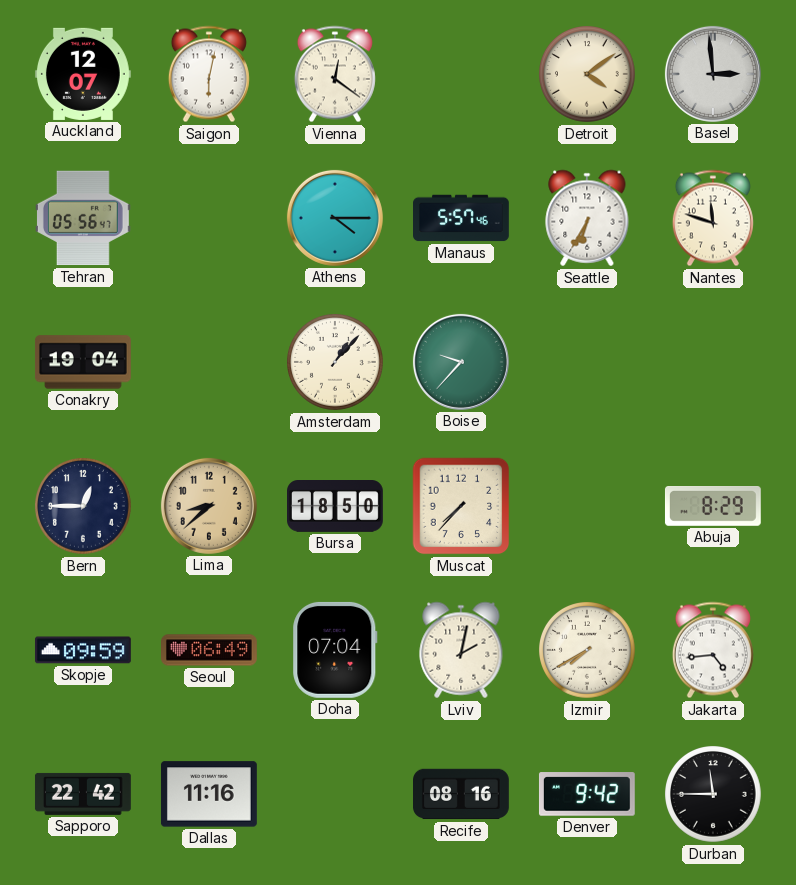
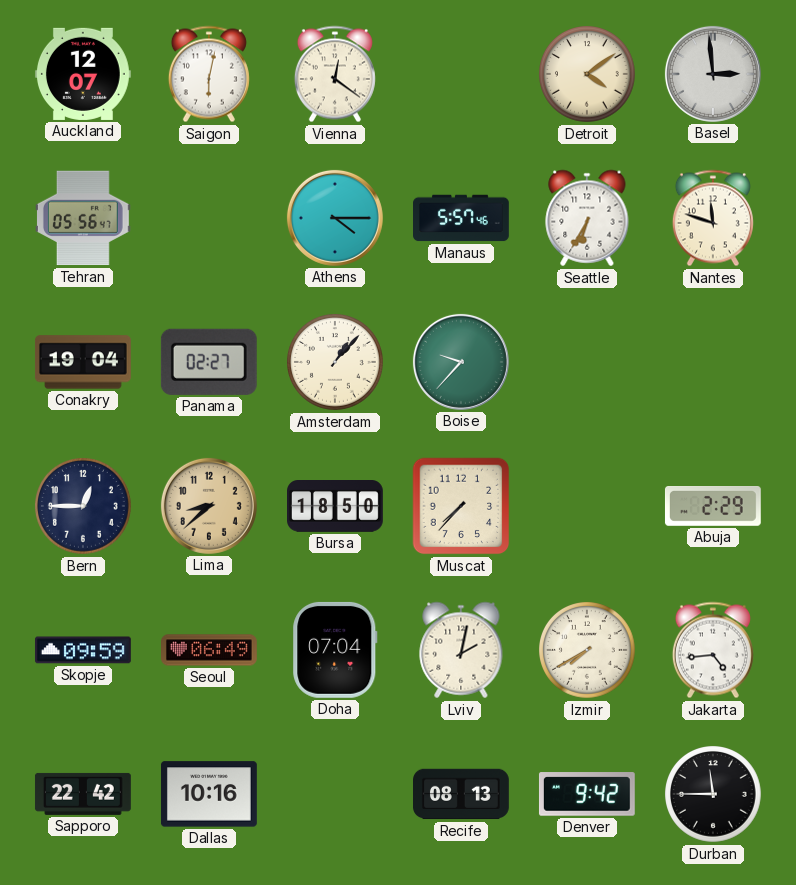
Panama: none -> 02:27
Abuja: 8:29 -> 2:29
Dallas: 11:16 -> 10:16
Recife: 08:16 -> 08:13
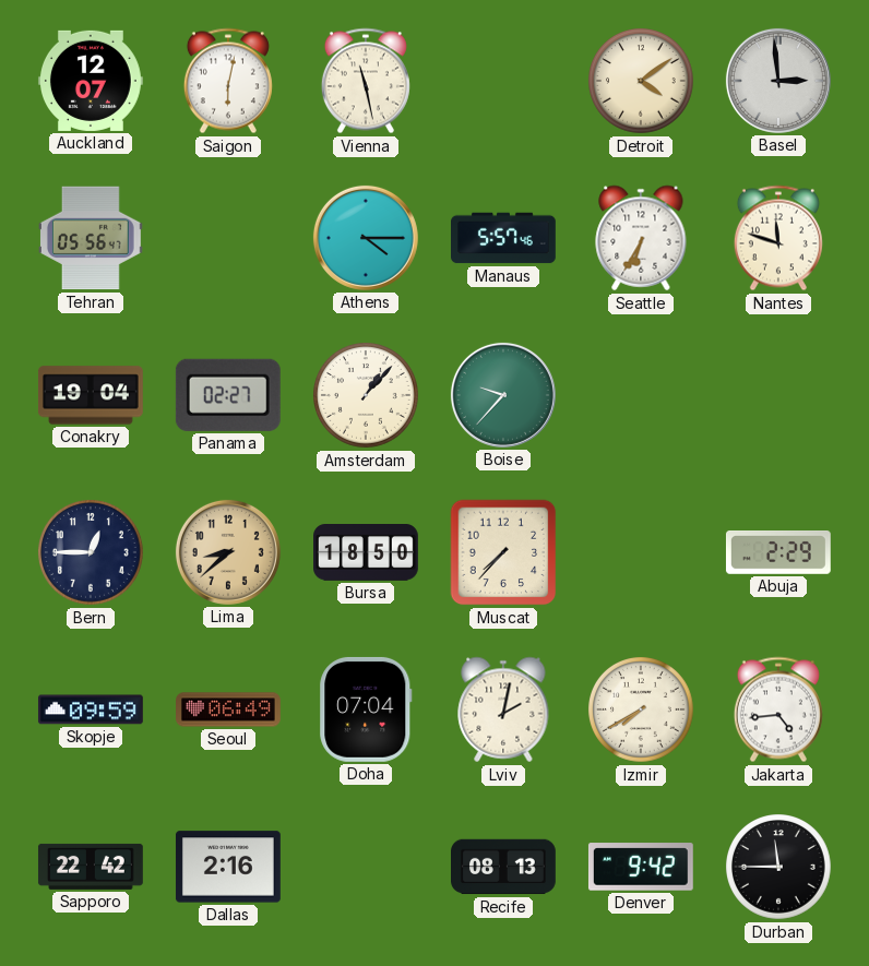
Vienna: 12:21 -> 11:28
Dallas: 10:16 -> 2:16
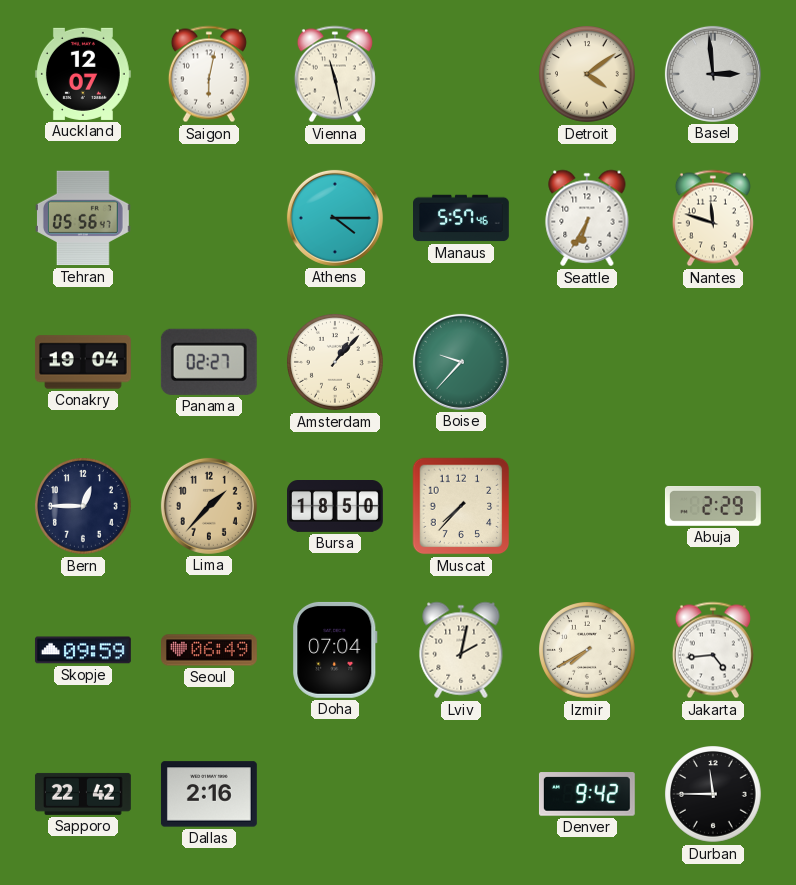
Lima: 8:38 -> 1:37
Recife: 08:13 -> none
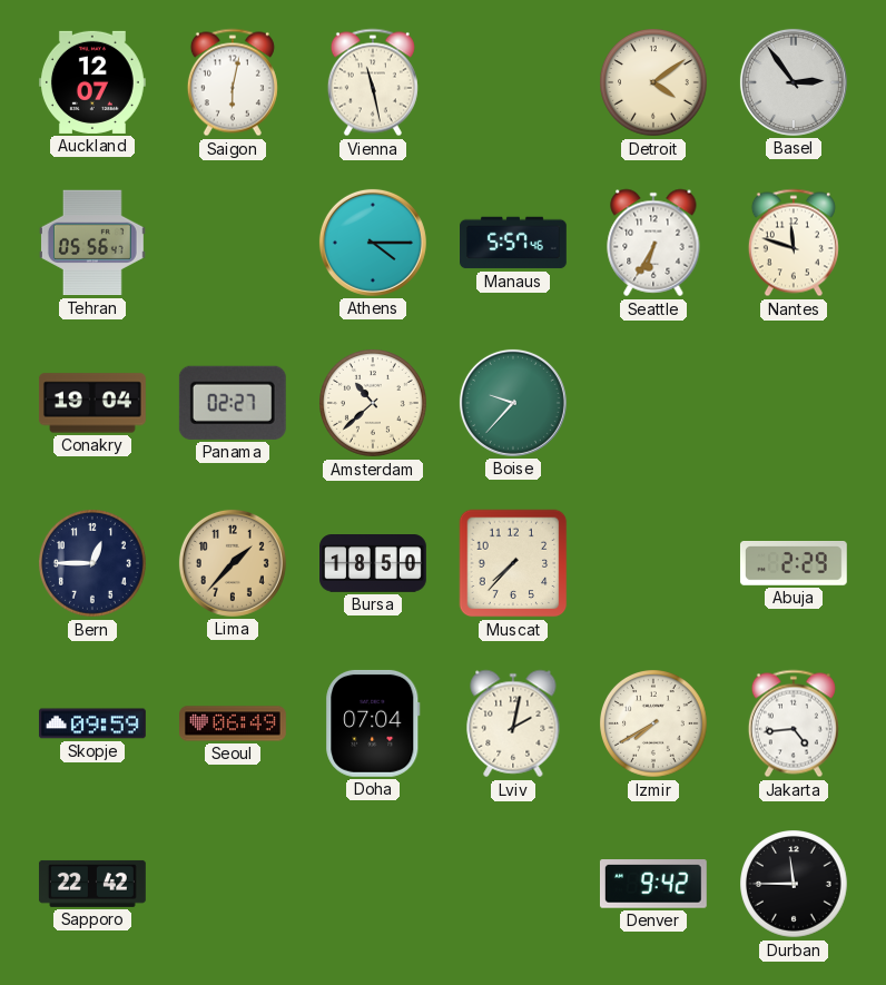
Basel: 2:59 -> 2:54
Amsterdam: 1:07 -> 10:38
Dallas: 2:16 -> none
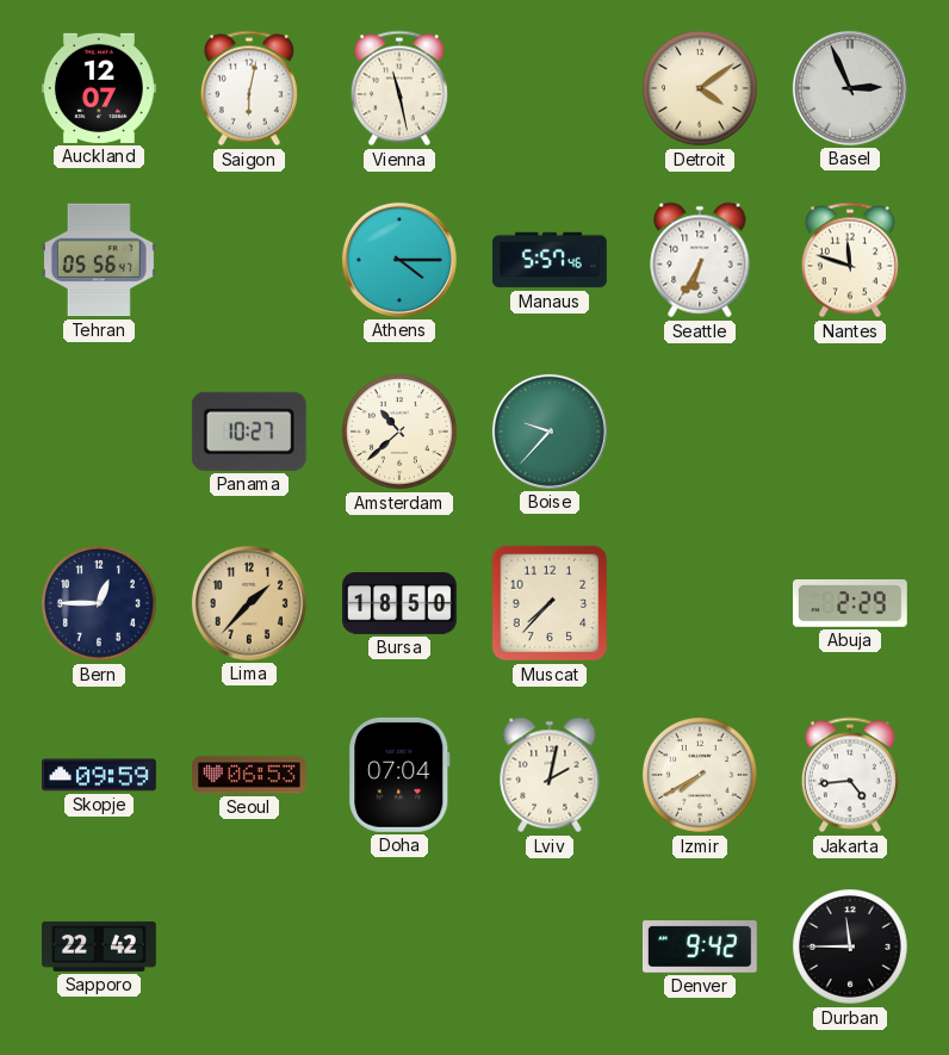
Basel: 2:54 -> 2:56
Conakry: 19:04 -> none
Panama: 02:27 -> 10:27
Seoul: 06:49 -> 06:53
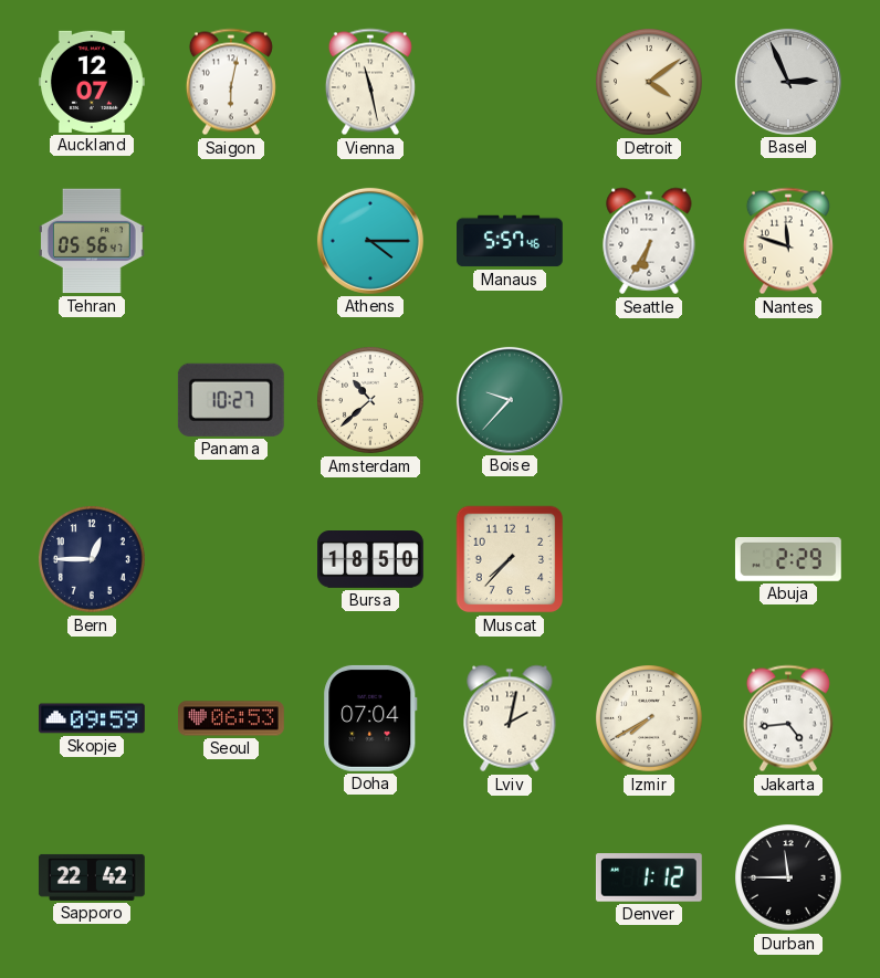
Lima: 1:37 -> none
Denver: 9:42 -> 1:12
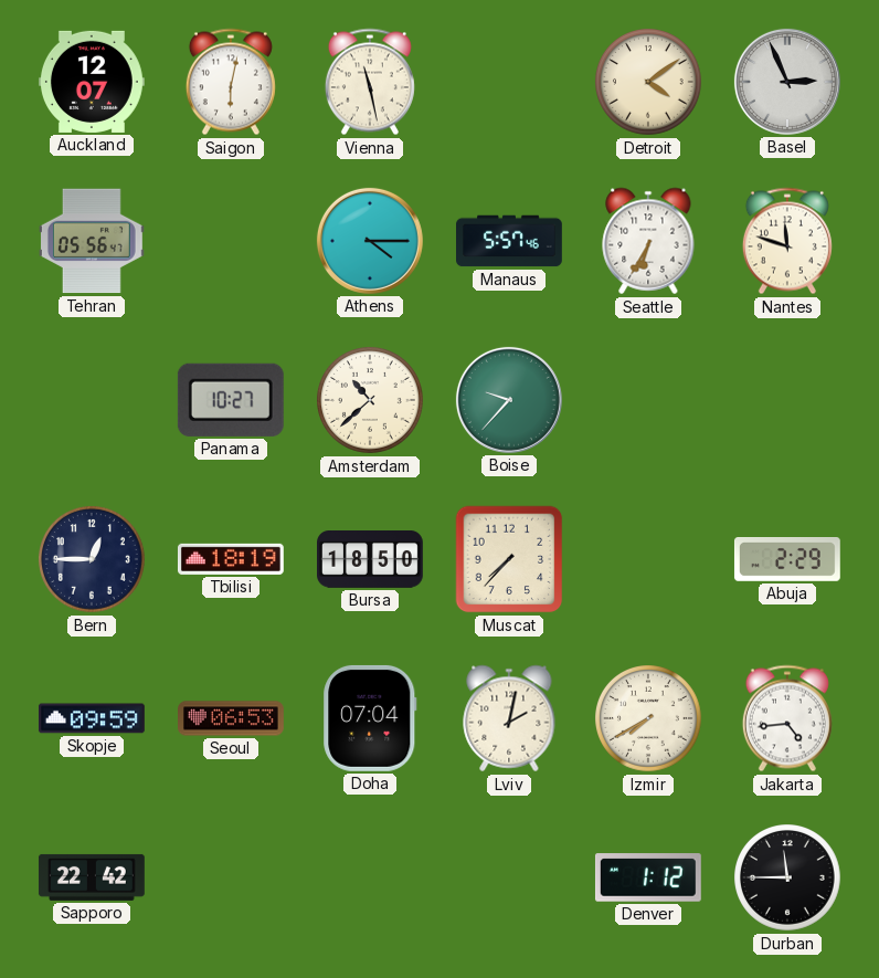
Tbilisi: none -> 18:19
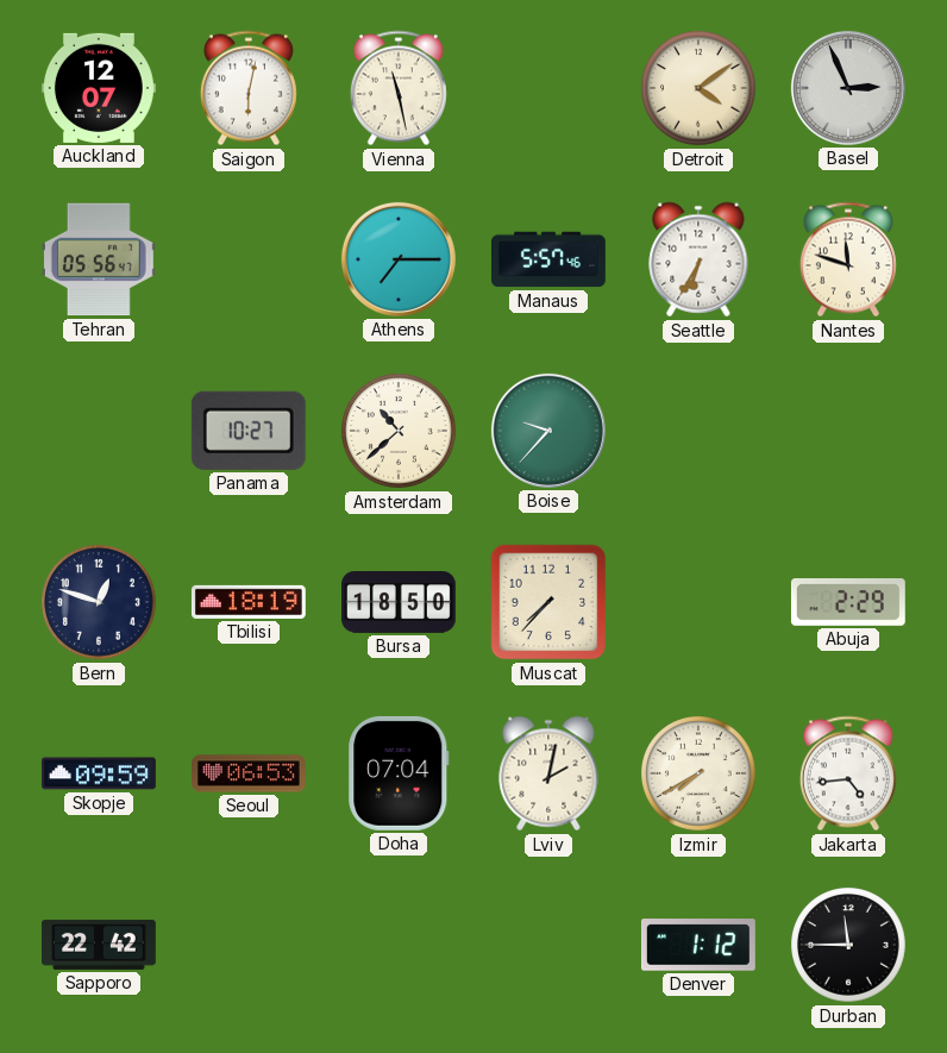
Athens: 4:15 -> 7:15
Bern: 12:45 -> 12:48
